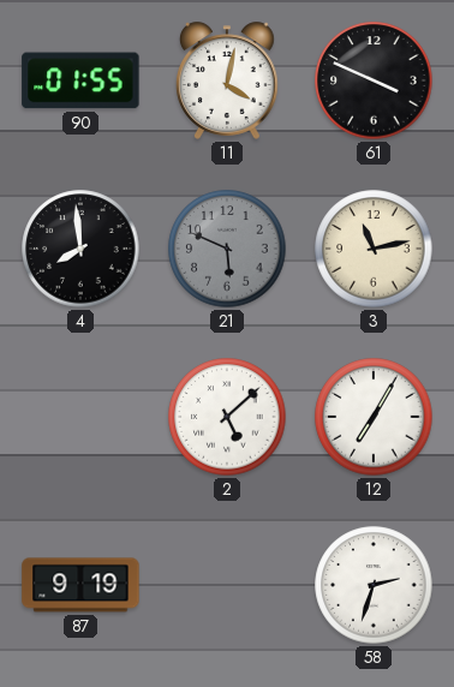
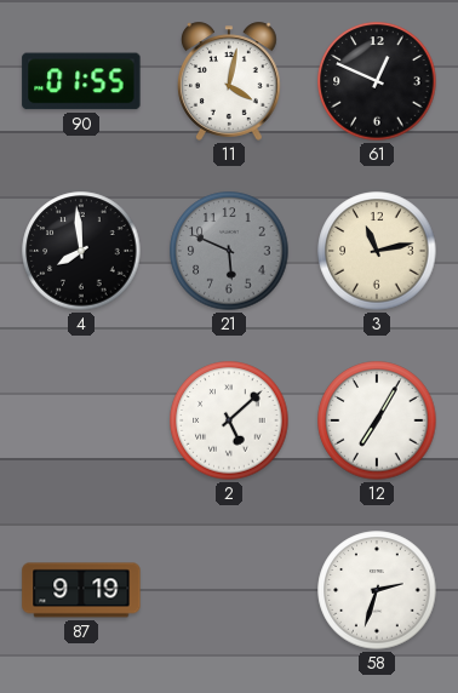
61: 3:49 -> 12:49
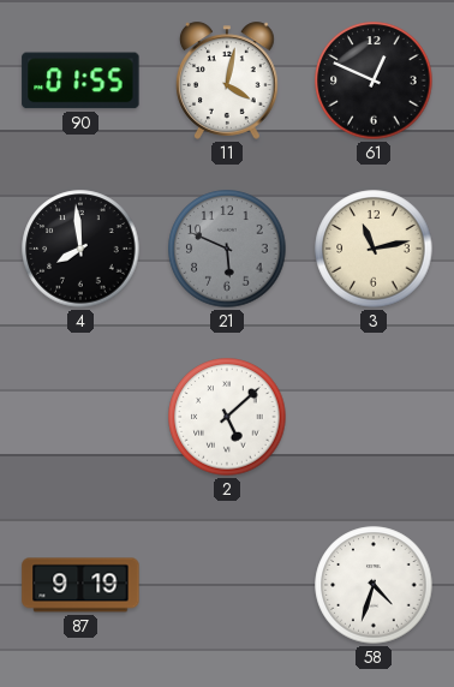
12: 7:05 -> none
58: 2:33 -> 4:33
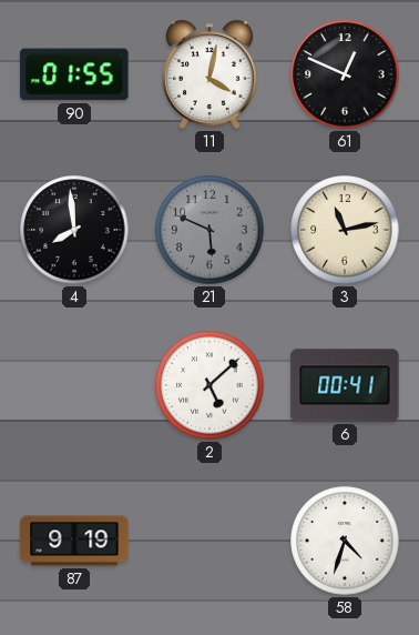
6: none -> 00:41
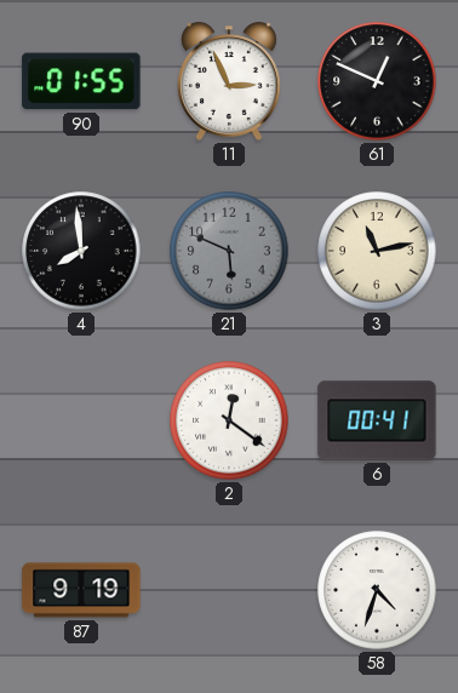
11: 4:02 -> 2:56
2: 5:08 -> 12:21
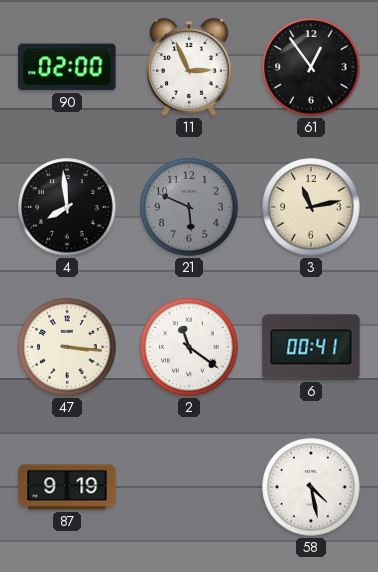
90: 01:55 -> 02:00
61: 12:49 -> 12:54
47: none -> 3:16
2: 12:21 -> 11:21
58: 4:33 -> 4:28
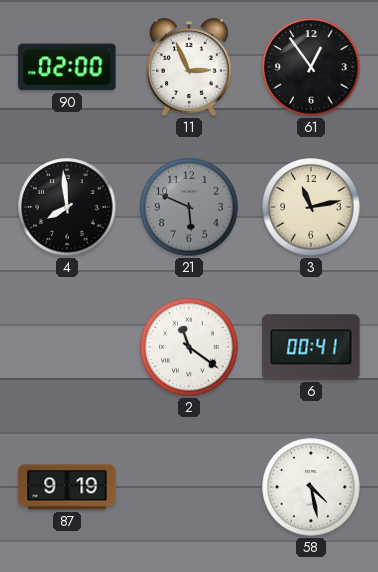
47: 3:16 -> none
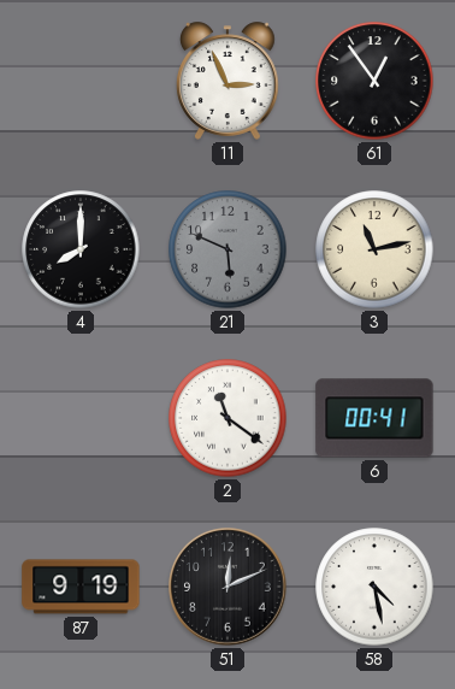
90: 02:00 -> none
4: 7:59 -> 8:00
51: none -> 12:11
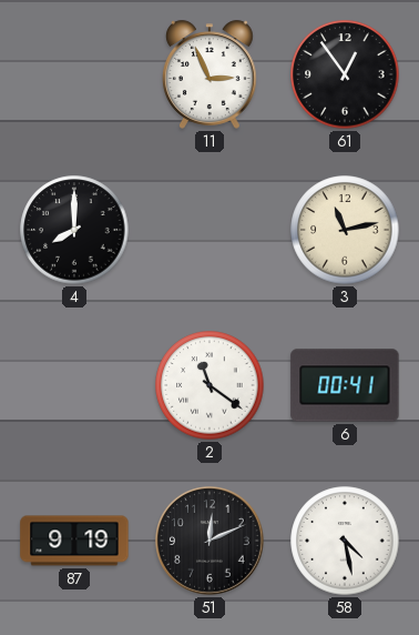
21: 5:49 -> none
